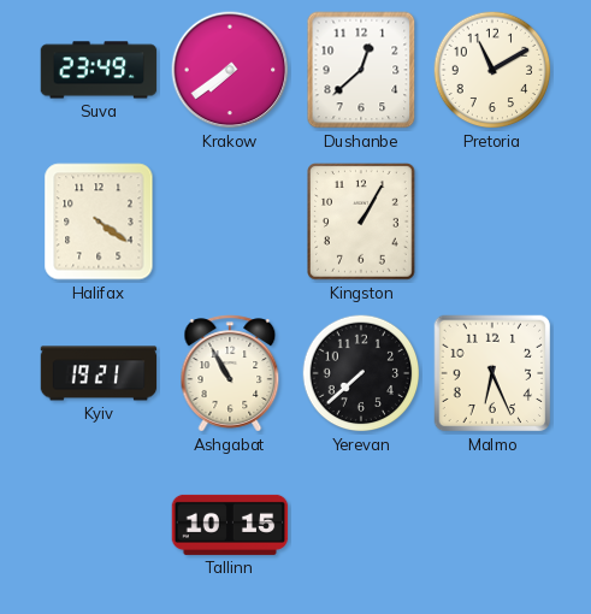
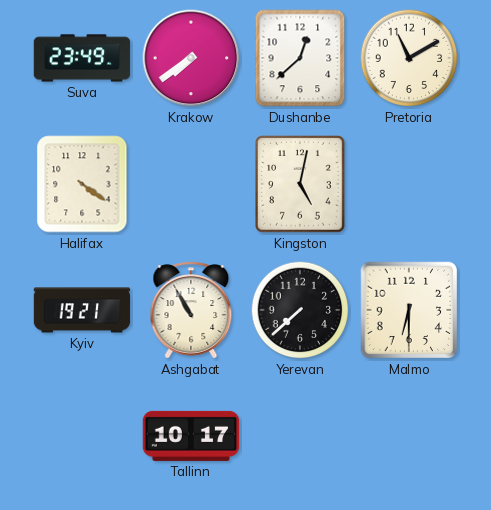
Kingston: 1:05 -> 5:02
Malmo: 6:26 -> 6:30
Tallinn: 10:15 -> 10:17
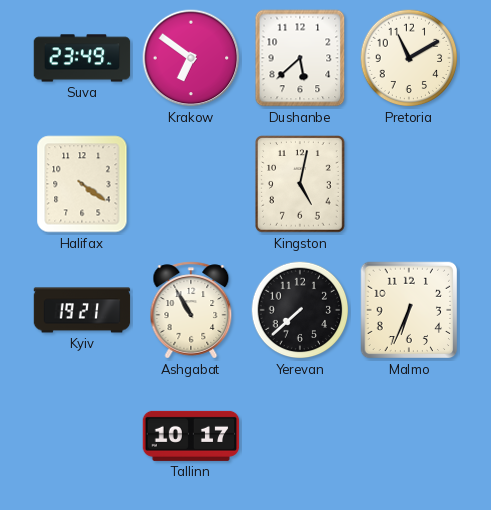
Krakow: 7:39 -> 6:51
Dushanbe: 12:38 -> 5:38
Malmo: 6:30 -> 6:34
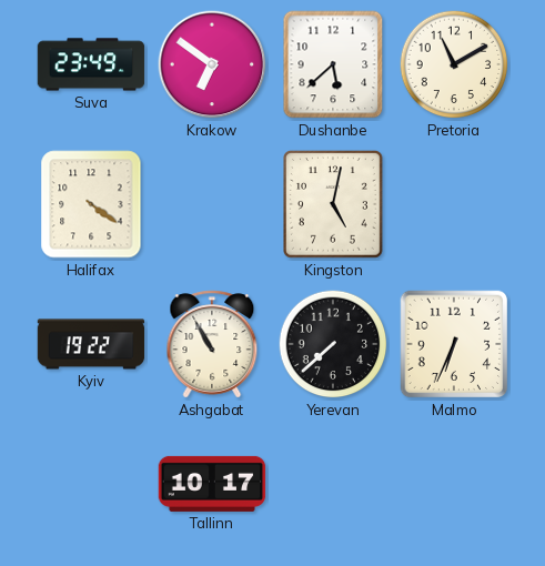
Kyiv: 19:21 -> 19:22
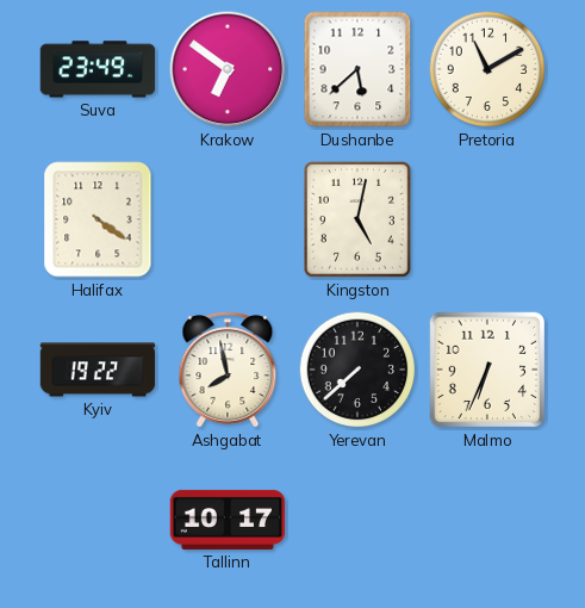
Ashgabat: 10:55 -> 7:58
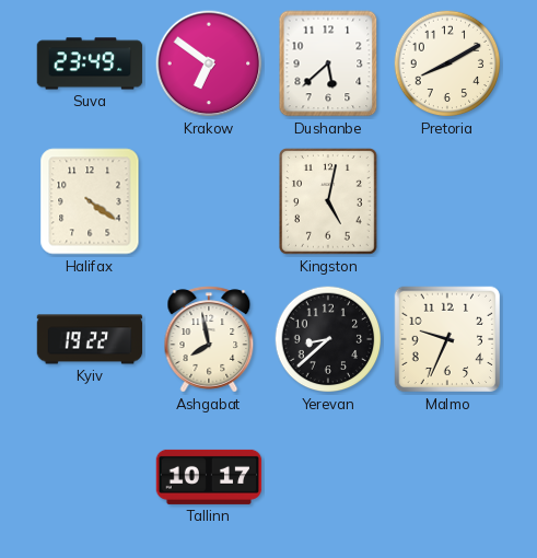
Pretoria: 11:10 -> 8:10
Yerevan: 7:38 -> 8:38
Malmo: 6:34 -> 9:34
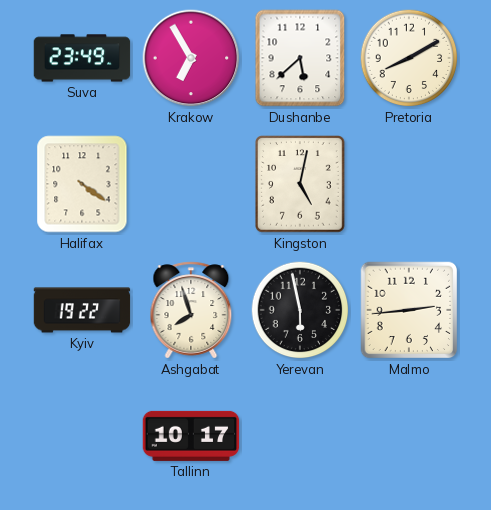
Krakow: 6:51 -> 6:55
Ashgabat: 7:58 -> 7:57
Yerevan: 8:38 -> 5:58
Malmo: 9:34 -> 2:44
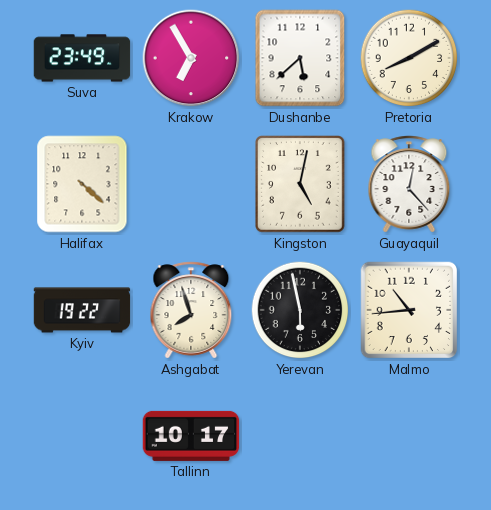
Halifax: 4:21 -> 4:22
Guayaquil: none -> 12:23
Malmo: 2:44 -> 10:44
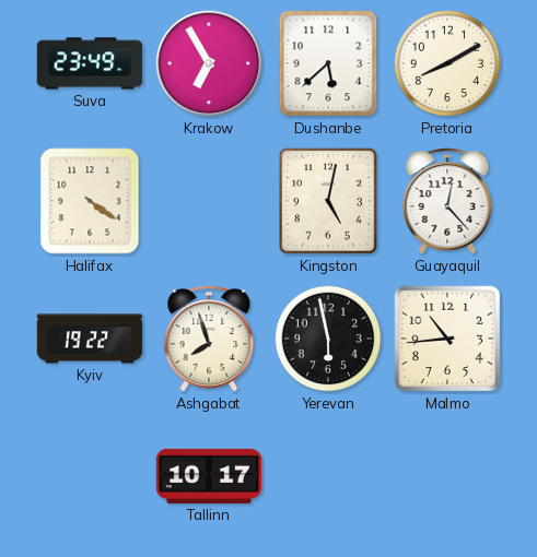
Halifax: 4:22 -> 4:21
